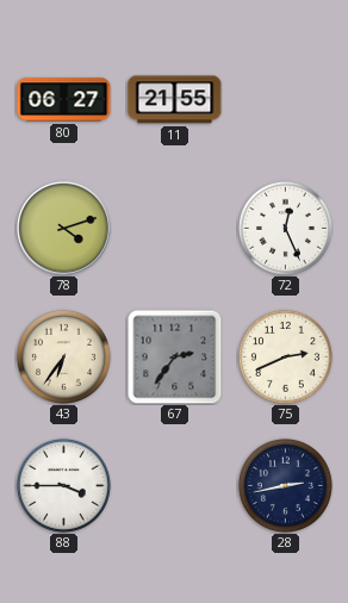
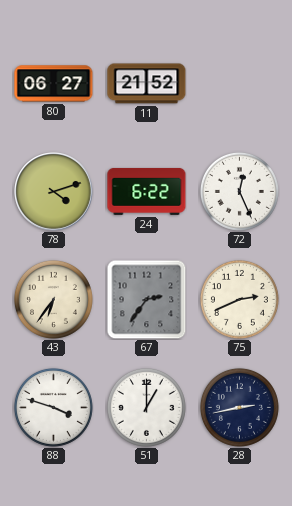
11: 21:55 -> 21:52
24: none -> 6:22
88: 3:45 -> 3:48
51: none -> 1:00
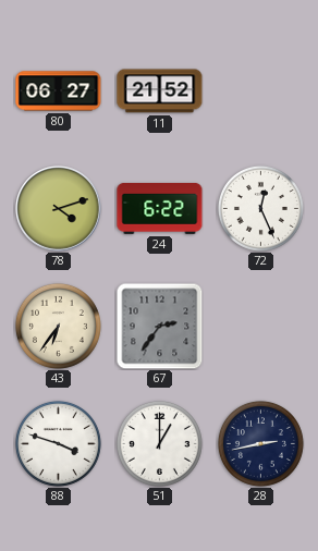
75: 2:41 -> none
